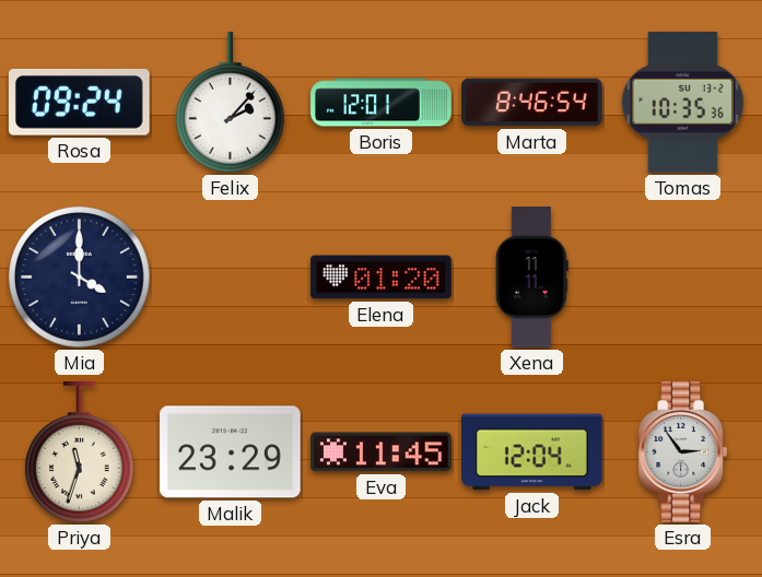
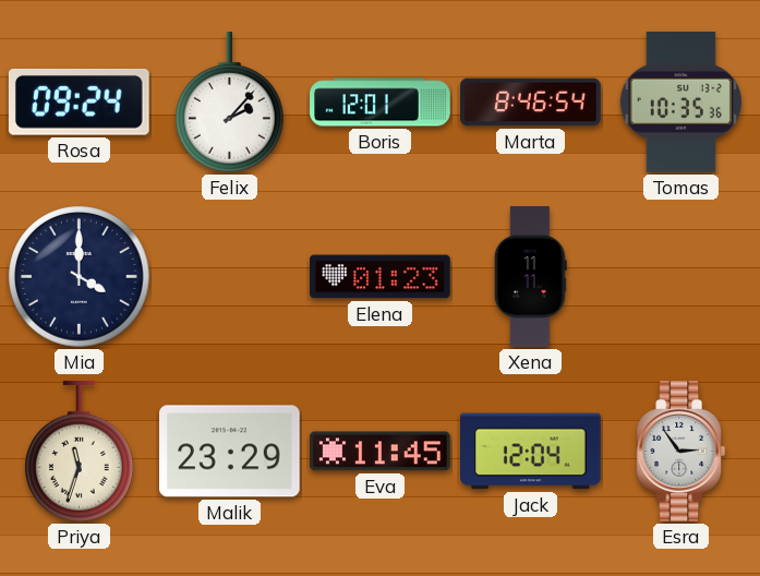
Elena: 01:20 -> 01:23
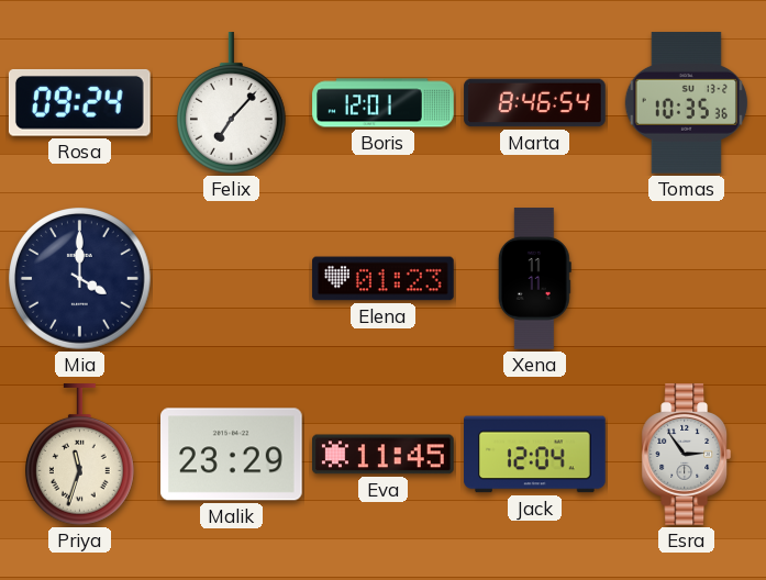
Felix: 2:07 -> 7:07
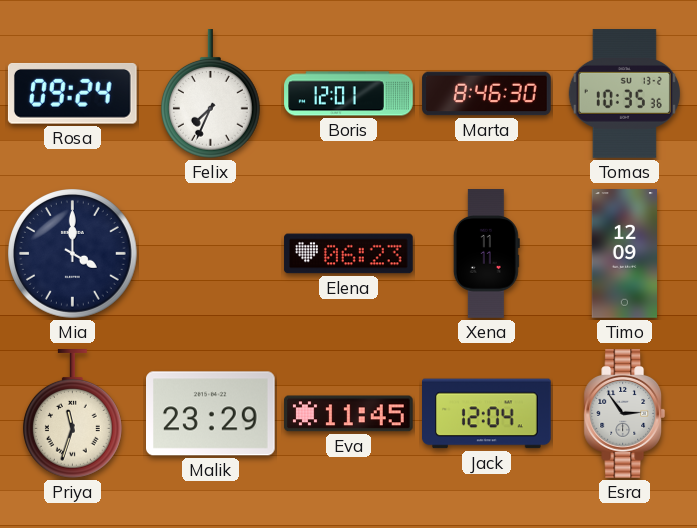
Felix: 7:07 -> 7:34
Marta: 8:46:54 -> 8:46:30
Elena: 01:23 -> 06:23
Timo: none -> 12:09
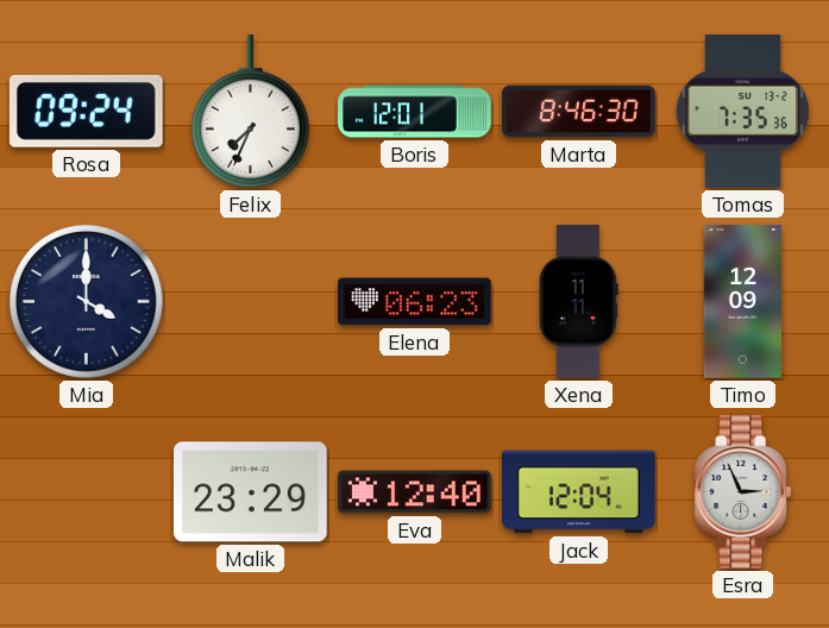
Tomas: 10:35 -> 7:35
Priya: 11:33 -> none
Eva: 11:45 -> 12:40
Esra: 2:54 -> 2:56
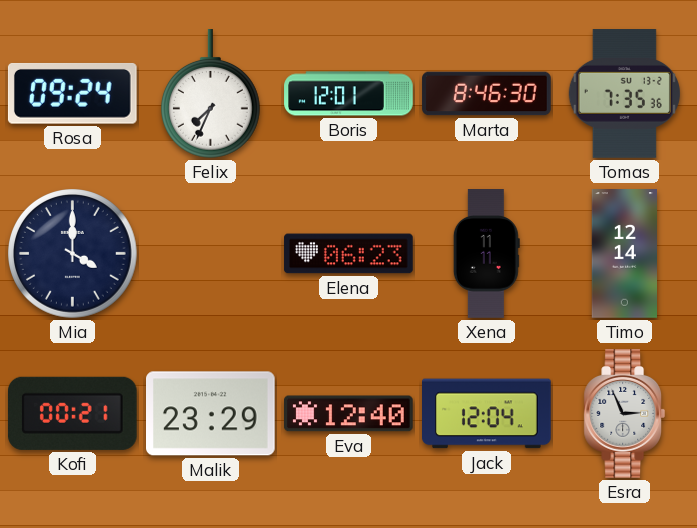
Timo: 12:09 -> 12:14
Kofi: none -> 00:21
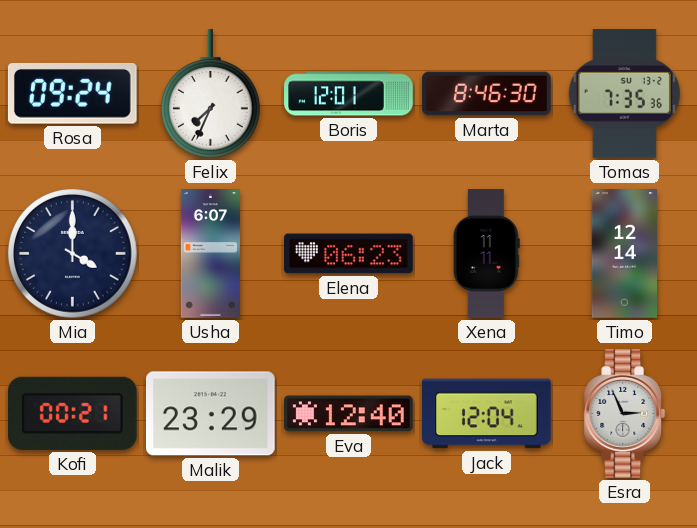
Usha: none -> 6:07
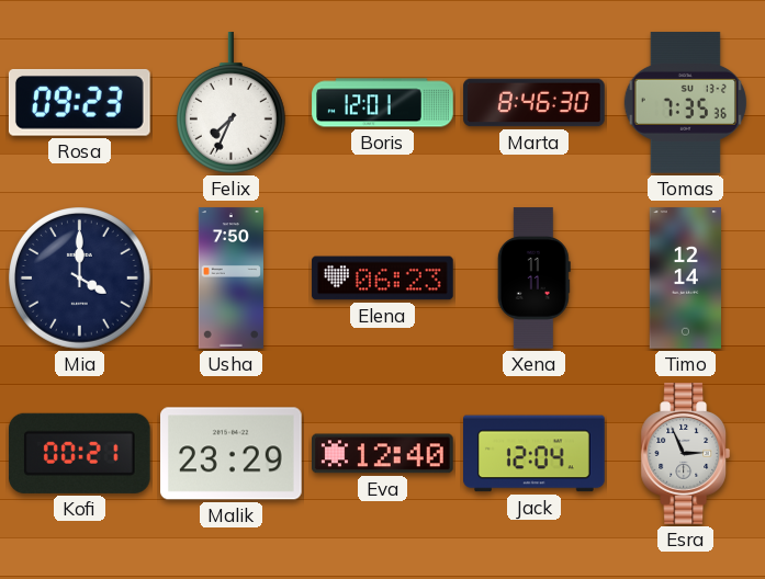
Rosa: 09:24 -> 09:23
Usha: 6:07 -> 7:50
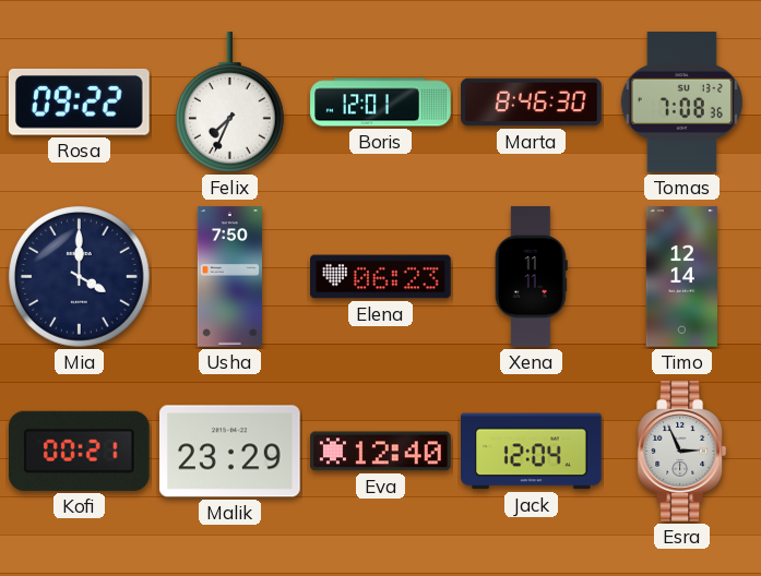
Rosa: 09:23 -> 09:22
Tomas: 7:35 -> 7:08
